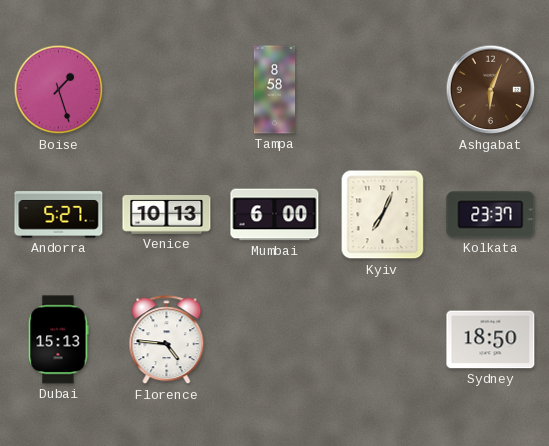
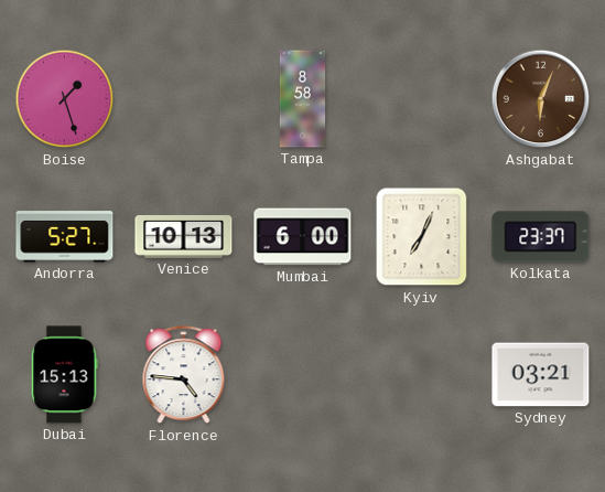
Sydney: 18:50 -> 03:21
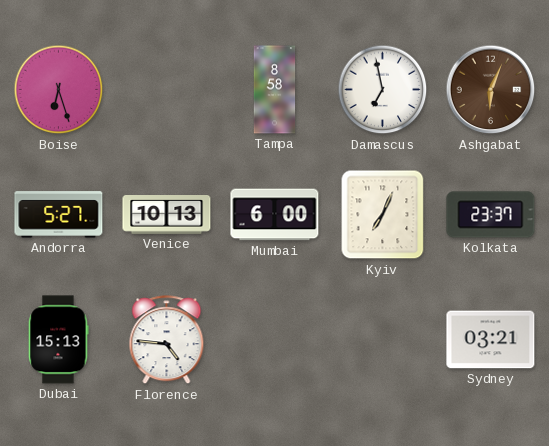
Boise: 1:27 -> 6:27
Damascus: none -> 6:58
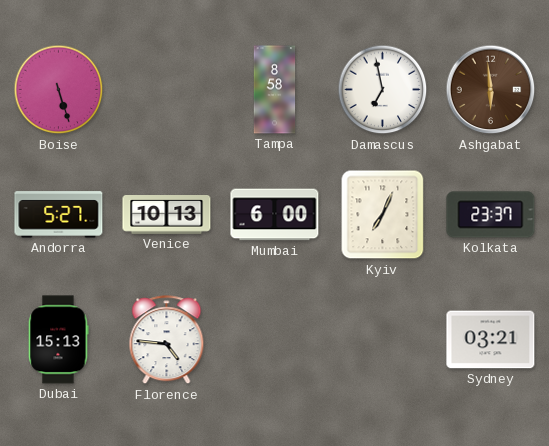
Boise: 6:27 -> 5:27
Ashgabat: 6:04 -> 5:59
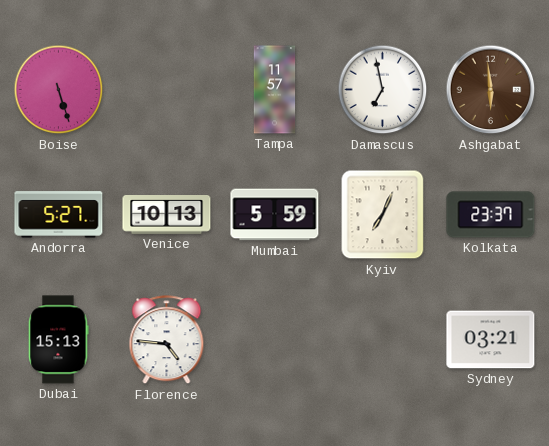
Tampa: 8:58 -> 11:57
Mumbai: 6:00 -> 5:59
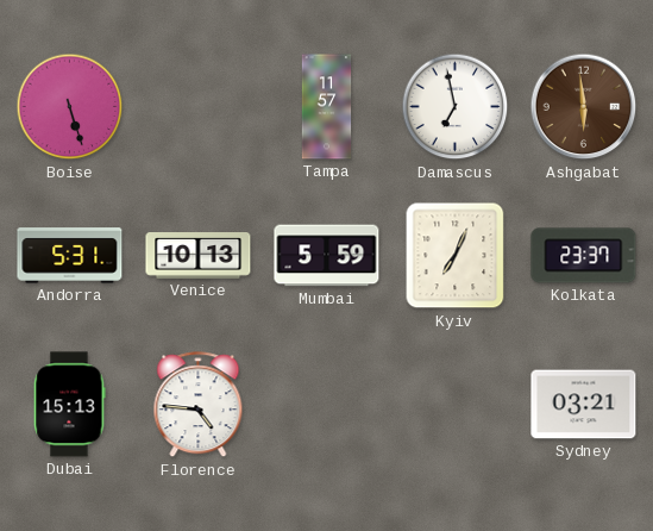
Andorra: 5:27 -> 5:31
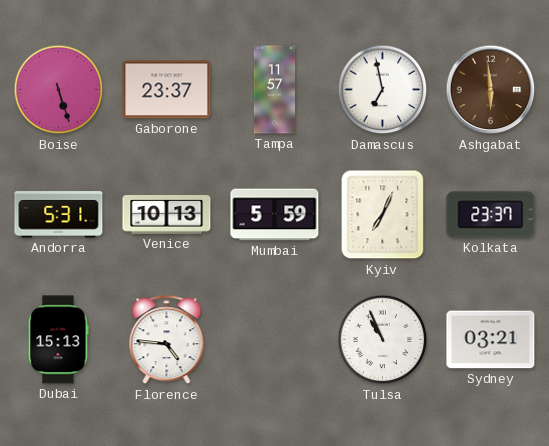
Gaborone: none -> 23:37
Tulsa: none -> 10:56
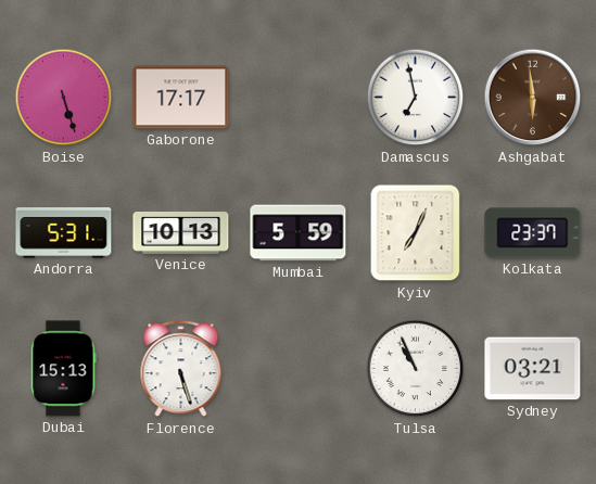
Gaborone: 23:37 -> 17:17
Tampa: 11:57 -> none
Florence: 4:46 -> 5:27
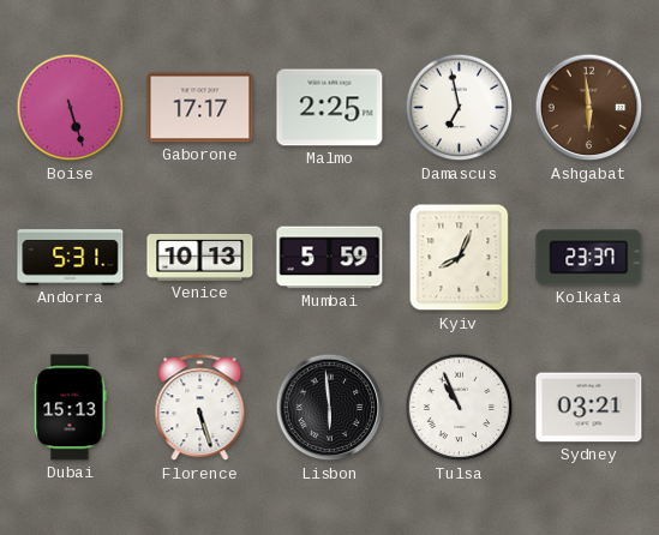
Malmo: none -> 2:25
Kyiv: 7:04 -> 8:04
Lisbon: none -> 5:59
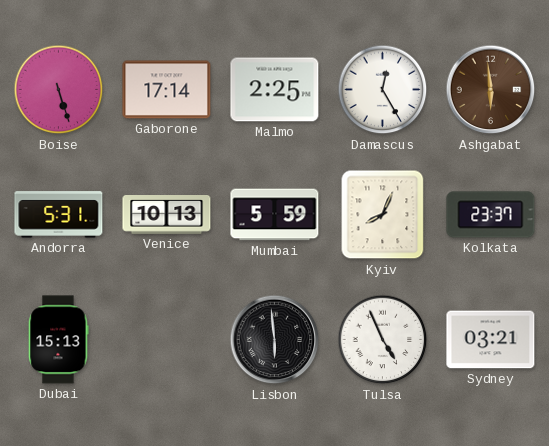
Gaborone: 17:17 -> 17:14
Damascus: 6:58 -> 12:25
Florence: 5:27 -> none
Tulsa: 10:56 -> 4:56
